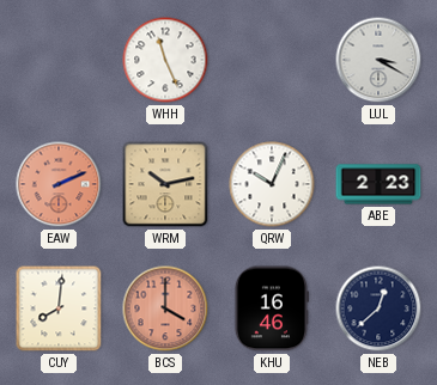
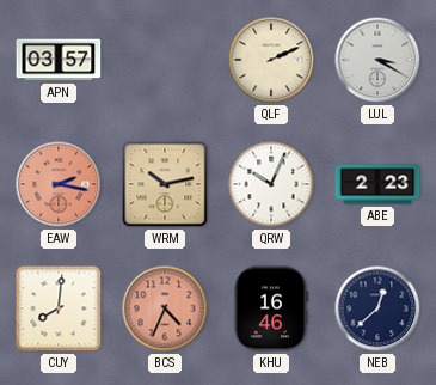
APN: none -> 03:57
WHH: 11:26 -> none
QLF: none -> 2:11
EAW: 2:11 -> 2:17
BCS: 4:00 -> 4:34
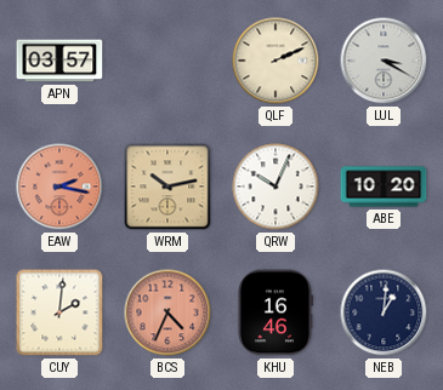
ABE: 2:23 -> 10:20
CUY: 8:01 -> 2:01
NEB: 12:38 -> 1:01
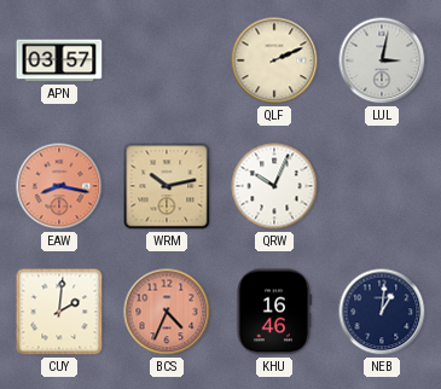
LUL: 3:20 -> 3:02
EAW: 2:17 -> 8:17
ABE: 10:20 -> none
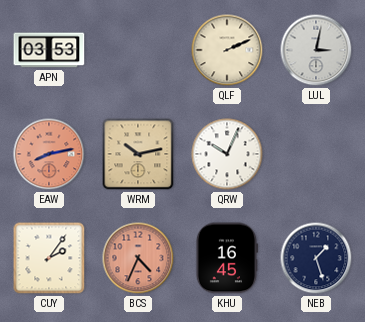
APN: 03:57 -> 03:53
EAW: 8:17 -> 8:13
CUY: 2:01 -> 2:06
KHU: 16:46 -> 16:45
NEB: 1:01 -> 1:27
